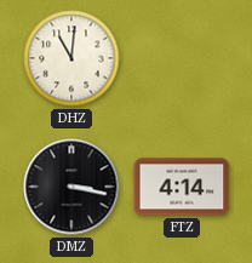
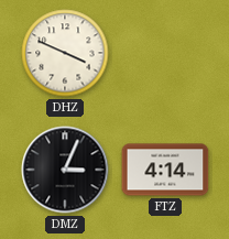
DHZ: 11:01 -> 3:49
DMZ: 3:17 -> 3:04
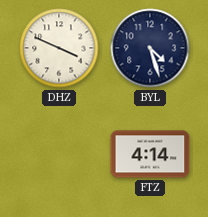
BYL: none -> 4:27
DMZ: 3:04 -> none
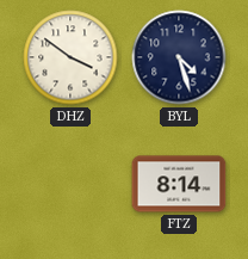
DHZ: 3:49 -> 3:51
FTZ: 4:14 -> 8:14
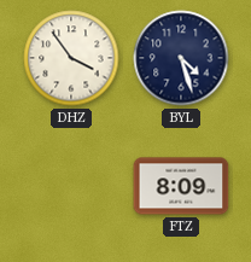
DHZ: 3:51 -> 3:54
FTZ: 8:14 -> 8:09
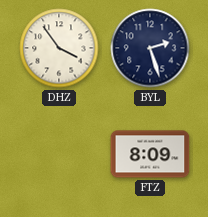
BYL: 4:27 -> 2:27
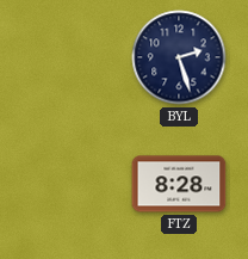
DHZ: 3:54 -> none
FTZ: 8:09 -> 8:28
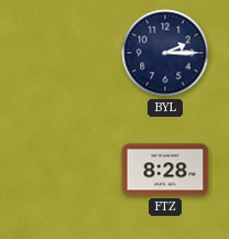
BYL: 2:27 -> 2:15
